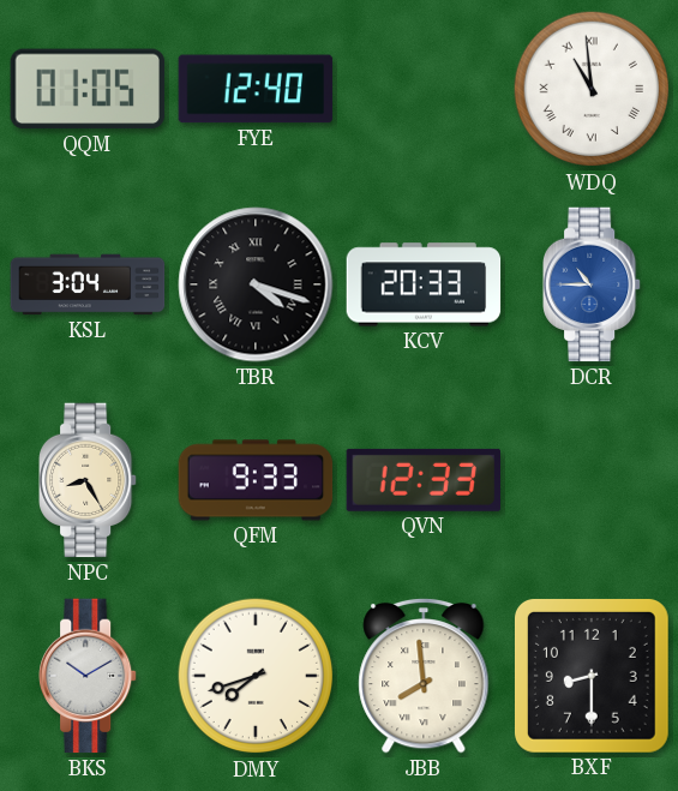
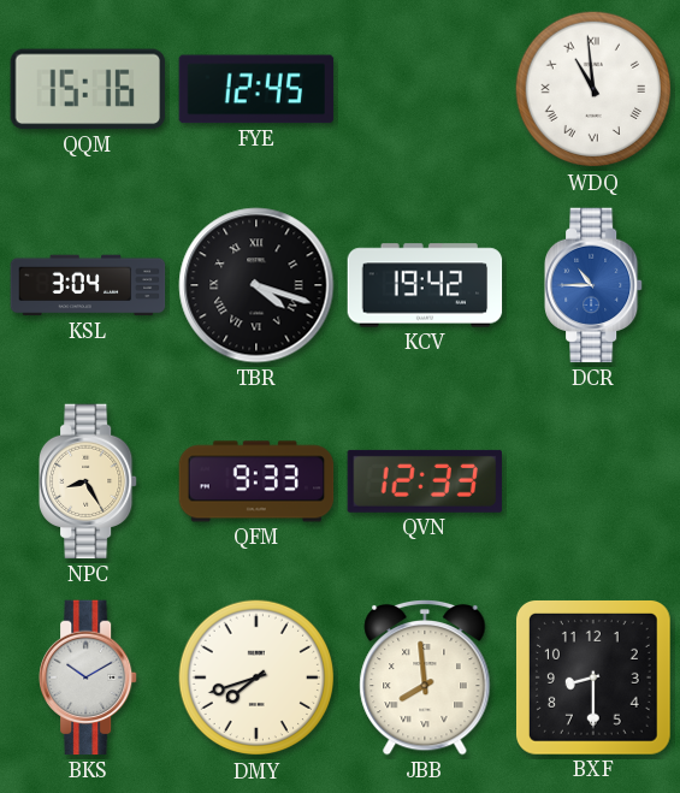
QQM: 01:05 -> 15:16
FYE: 12:40 -> 12:45
KCV: 20:33 -> 19:42
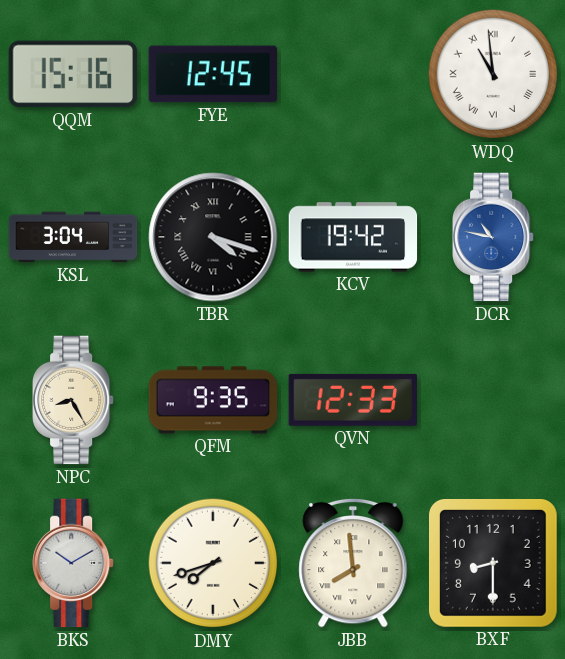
DCR: 10:45 -> 10:47
QFM: 9:33 -> 9:35
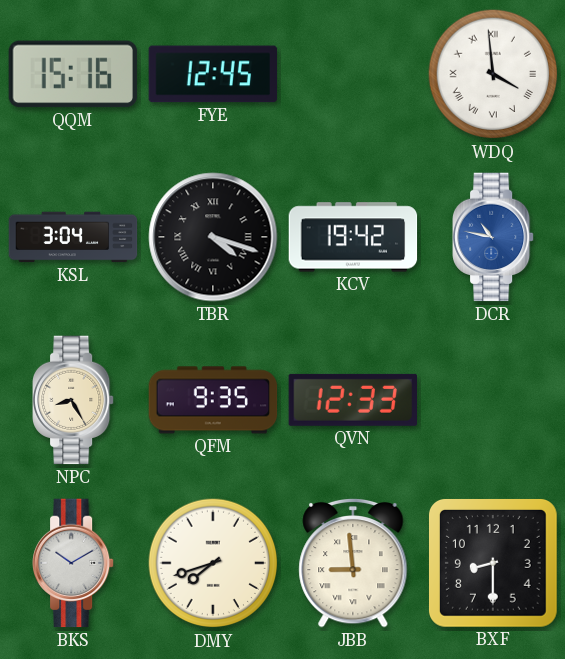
WDQ: 10:59 -> 3:59
JBB: 7:59 -> 8:59
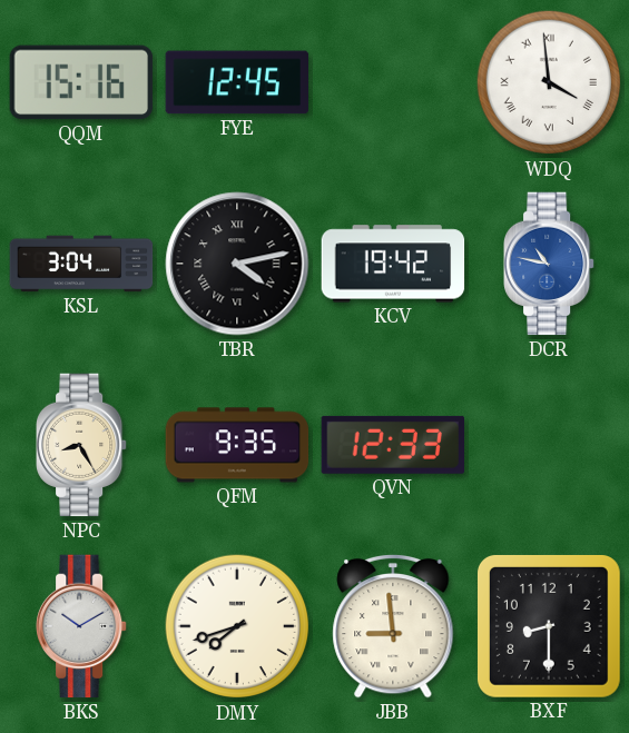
TBR: 4:18 -> 4:13
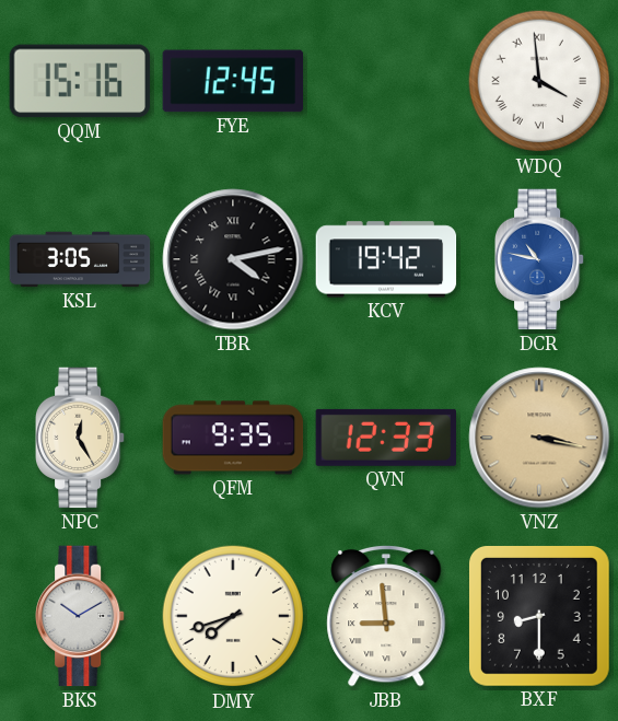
KSL: 3:04 -> 3:05
NPC: 8:25 -> 12:25
VNZ: none -> 3:17
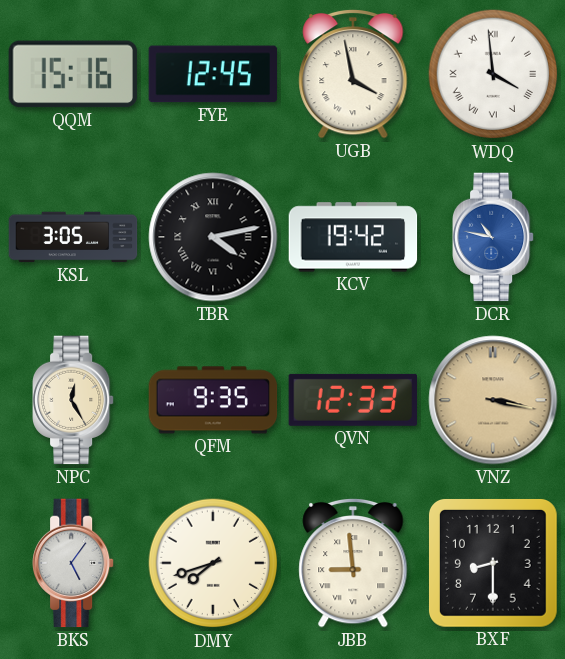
UGB: none -> 3:58
BKS: 10:10 -> 5:06
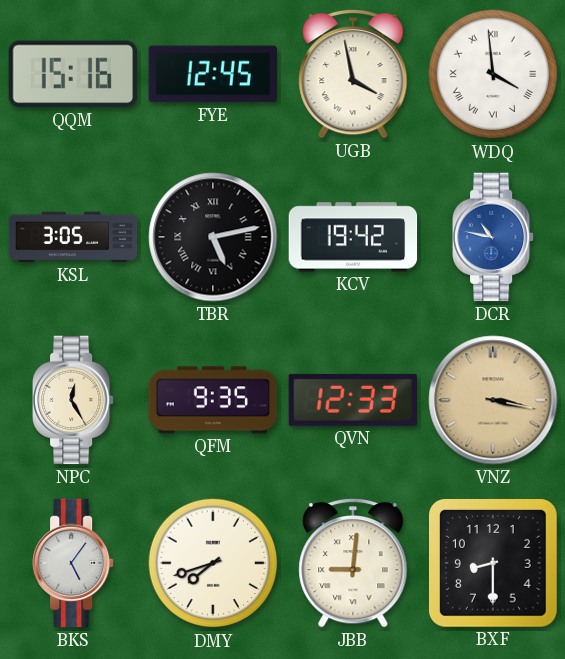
TBR: 4:13 -> 5:13
JBB: 8:59 -> 9:01
